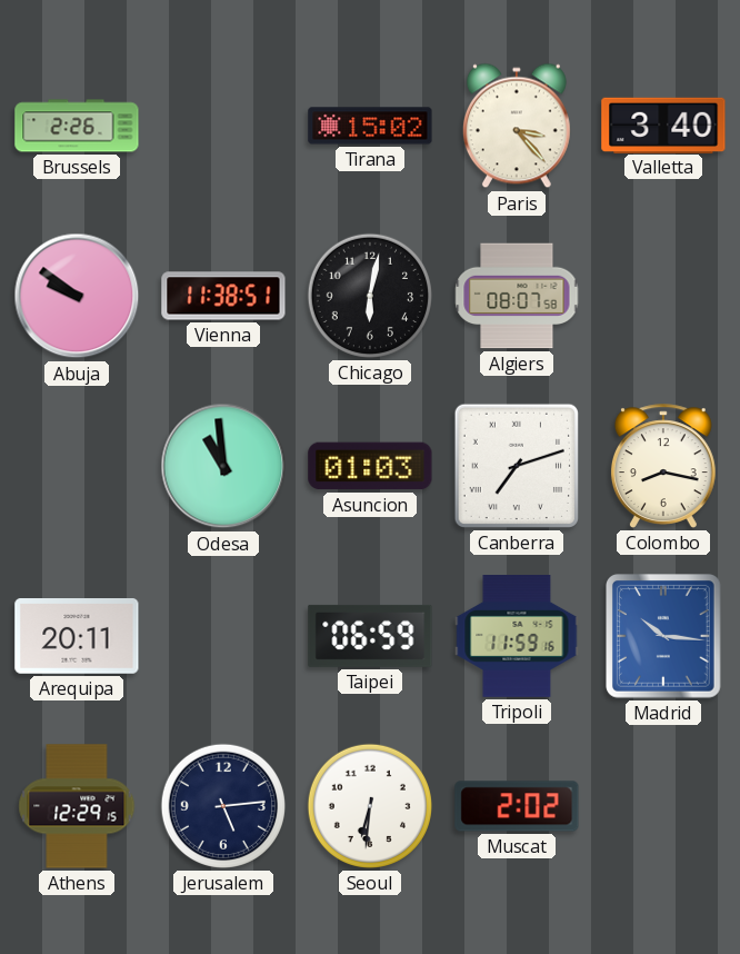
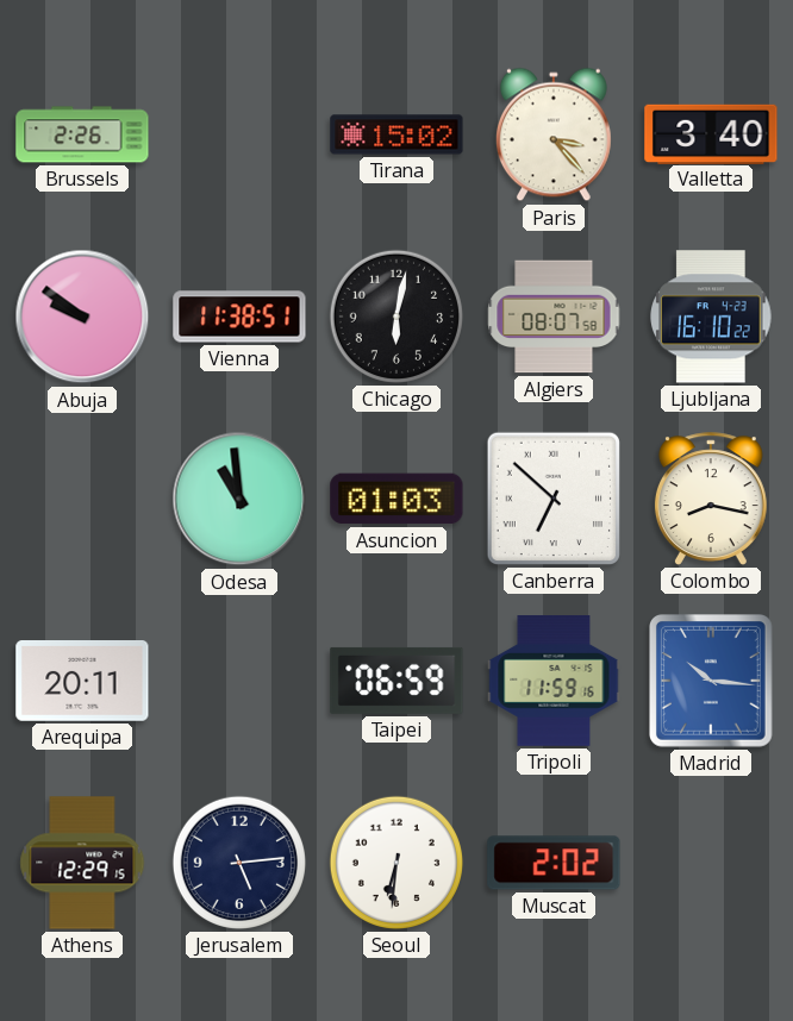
Ljubljana: none -> 16:10
Canberra: 7:12 -> 6:52
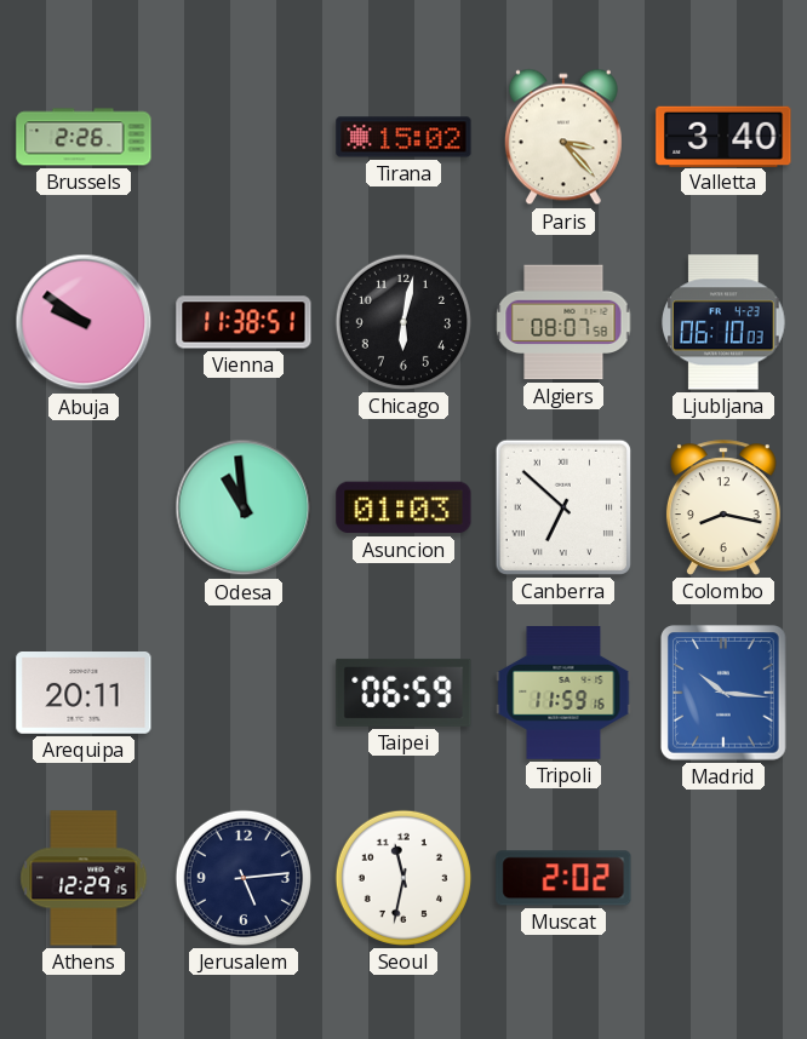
Ljubljana: 16:10 -> 06:10
Seoul: 6:31 -> 11:32
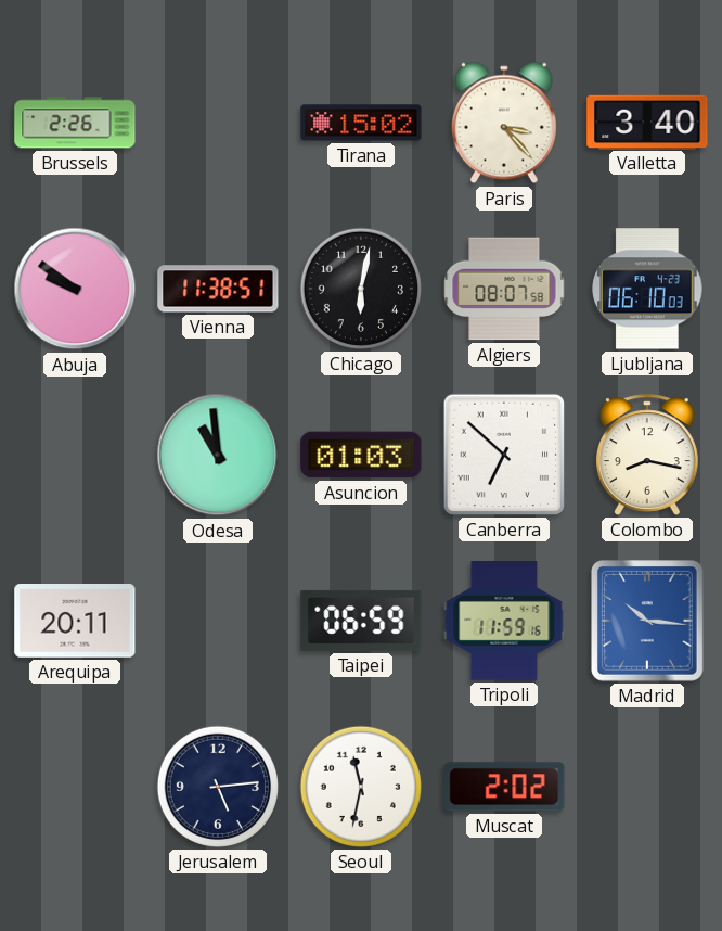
Athens: 12:29 -> none
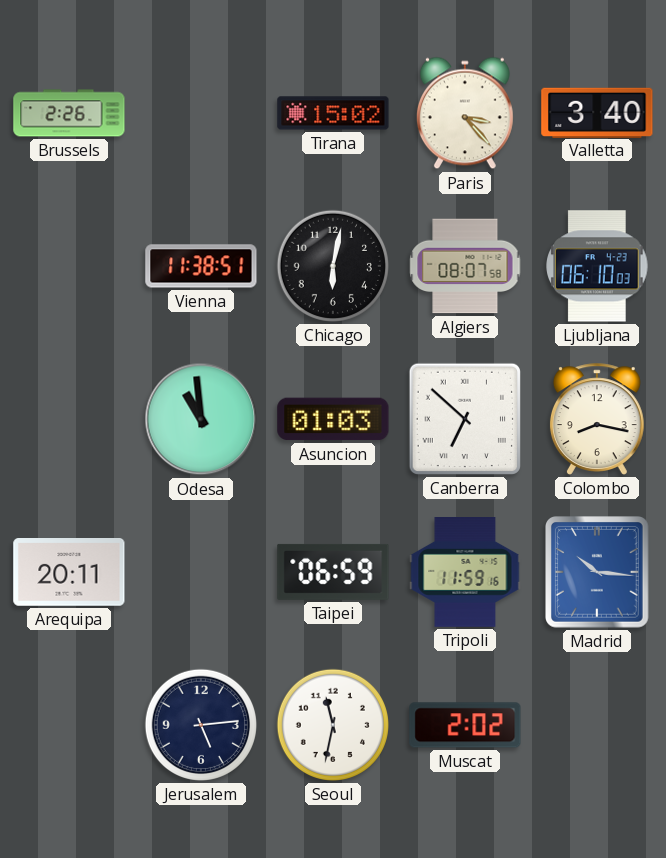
Abuja: 9:51 -> none
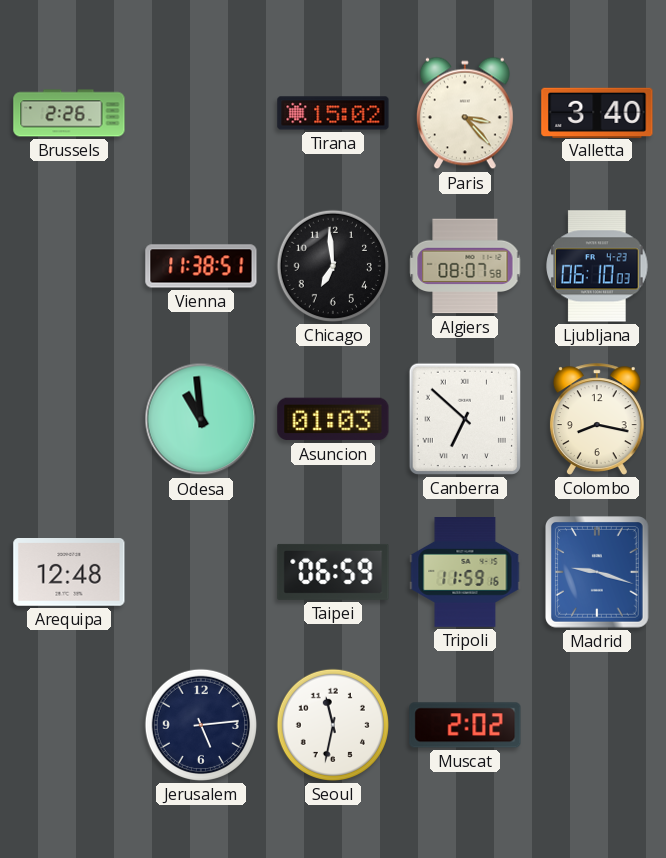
Chicago: 6:02 -> 6:59
Arequipa: 20:11 -> 12:48
Madrid: 10:16 -> 9:18
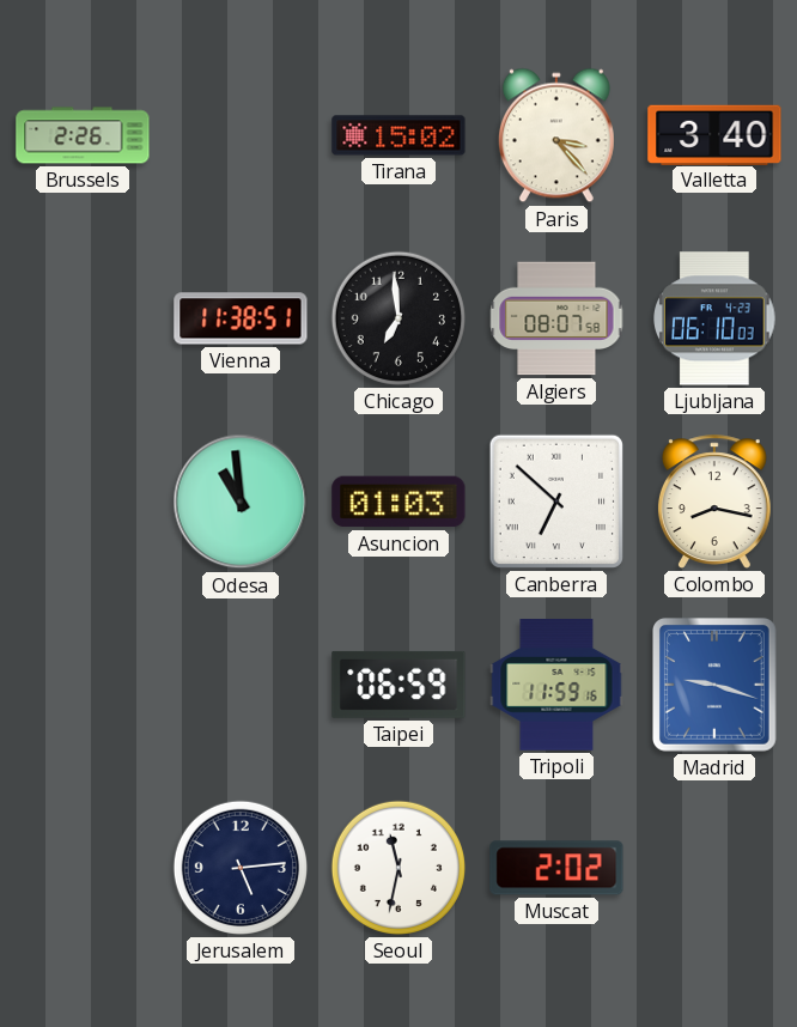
Arequipa: 12:48 -> none
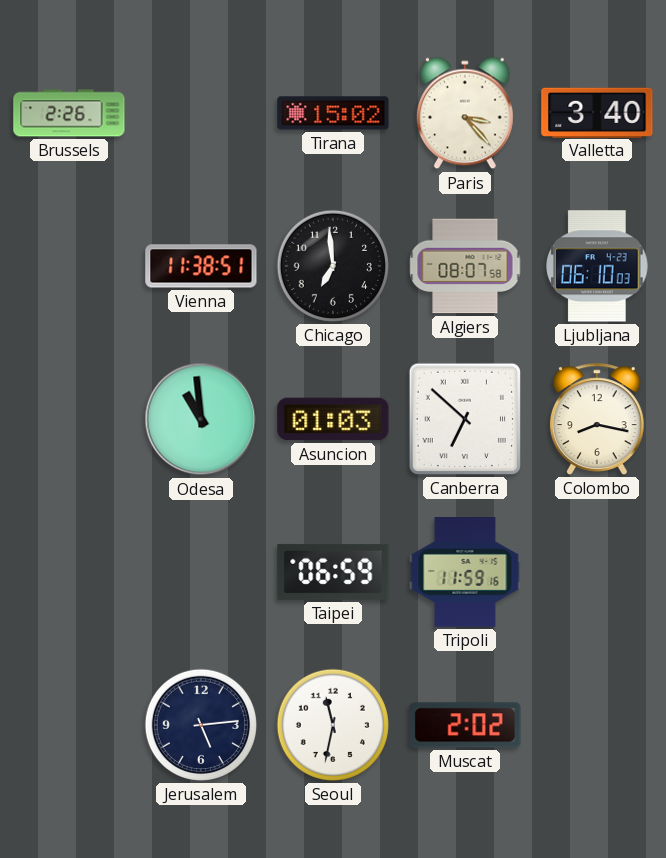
Madrid: 9:18 -> none
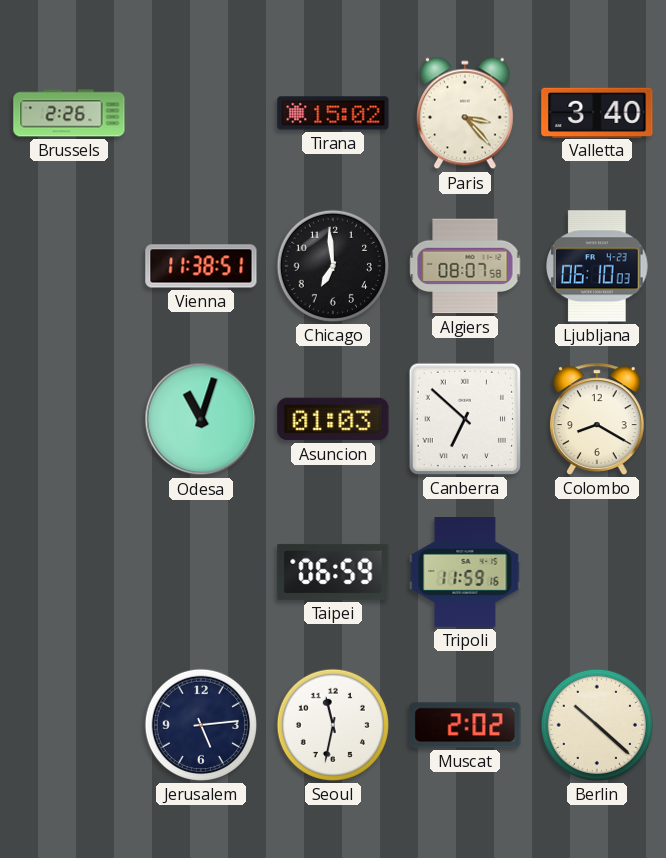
Odesa: 10:59 -> 11:03
Colombo: 8:17 -> 8:20
Berlin: none -> 10:22
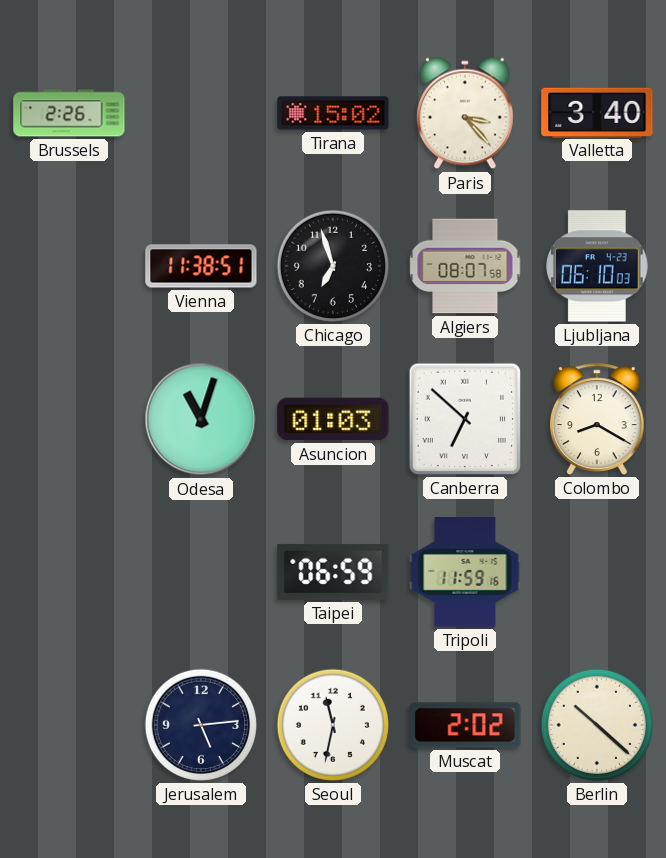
Chicago: 6:59 -> 6:57
